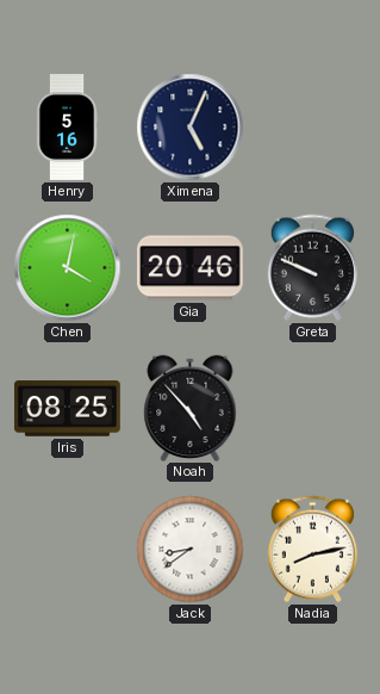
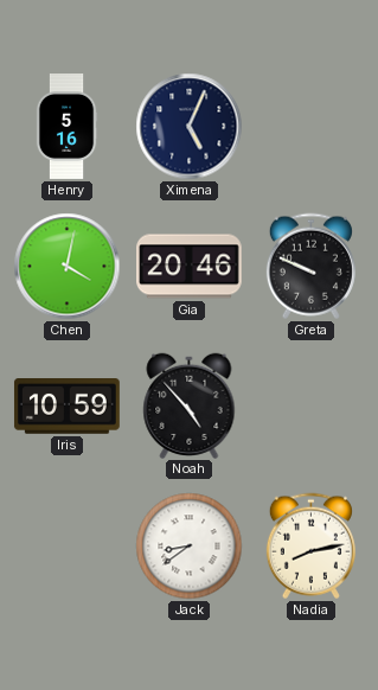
Iris: 08:25 -> 10:59
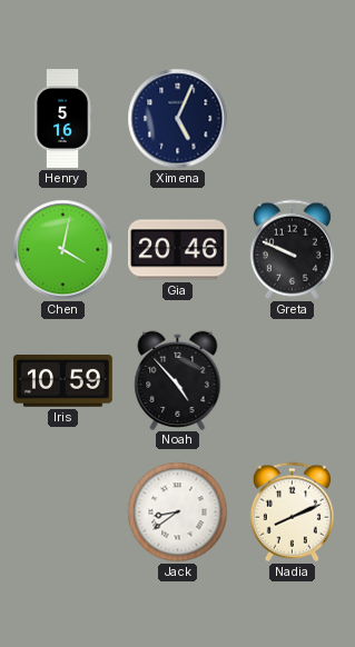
Nadia: 8:13 -> 8:11
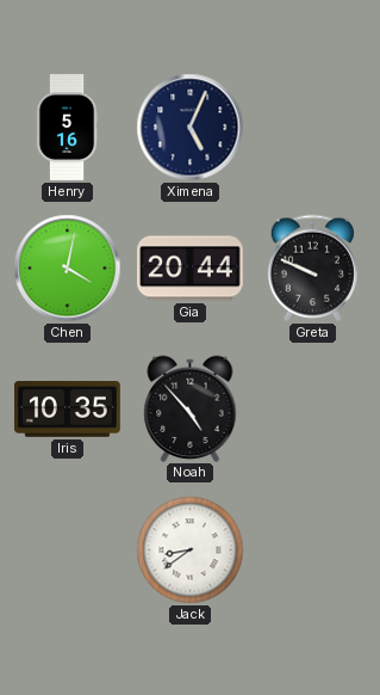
Gia: 20:46 -> 20:44
Iris: 10:59 -> 10:35
Nadia: 8:11 -> none
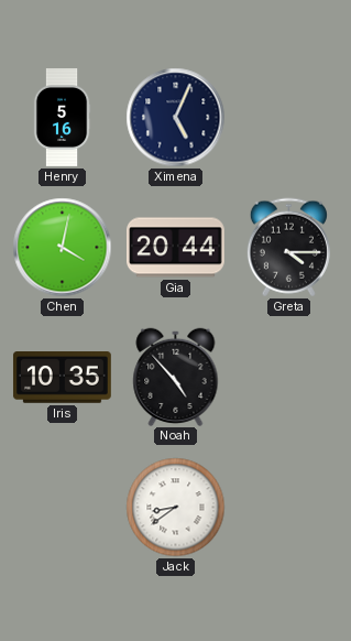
Greta: 9:49 -> 4:15
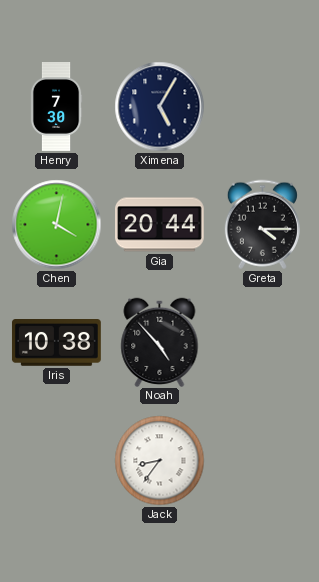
Henry: 5:16 -> 7:30
Ximena: 5:04 -> 5:05
Iris: 10:35 -> 10:38
Jack: 8:39 -> 8:36
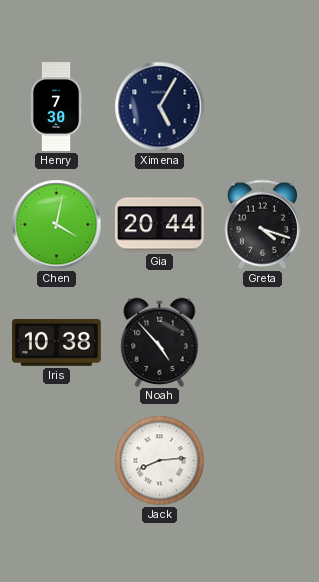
Greta: 4:15 -> 4:18
Jack: 8:36 -> 8:14
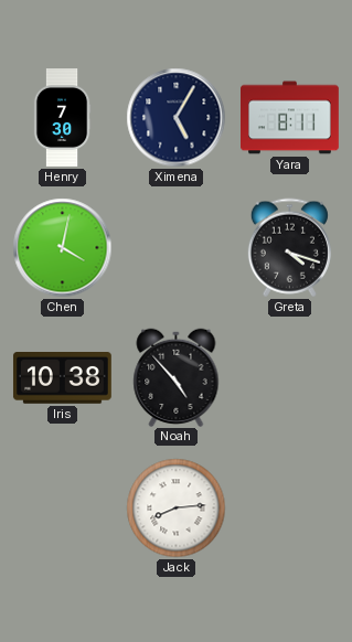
Yara: none -> 8:11
Gia: 20:44 -> none
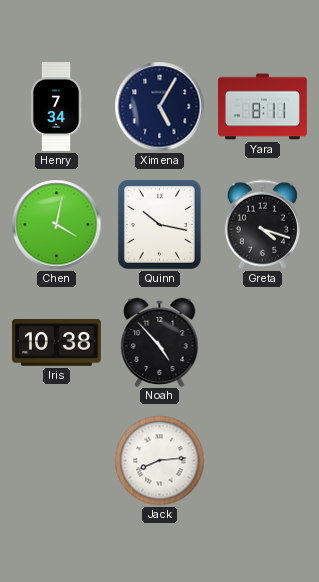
Henry: 7:30 -> 7:34
Quinn: none -> 10:17
